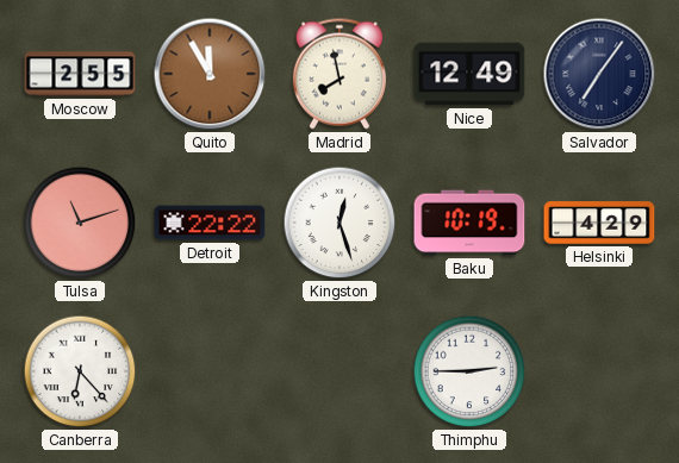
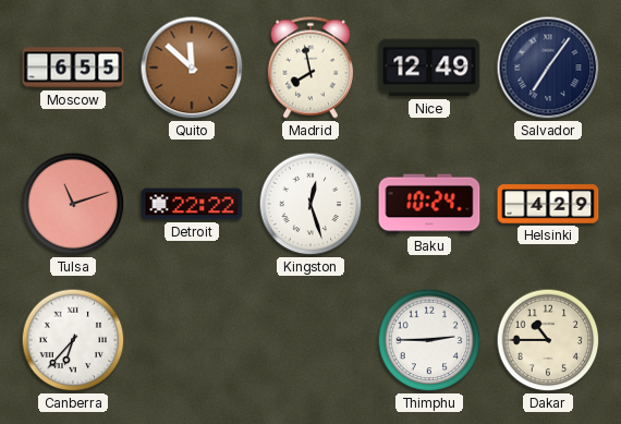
Moscow: 2:55 -> 6:55
Quito: 11:55 -> 11:52
Baku: 10:19 -> 10:24
Canberra: 6:23 -> 6:37
Dakar: none -> 10:45
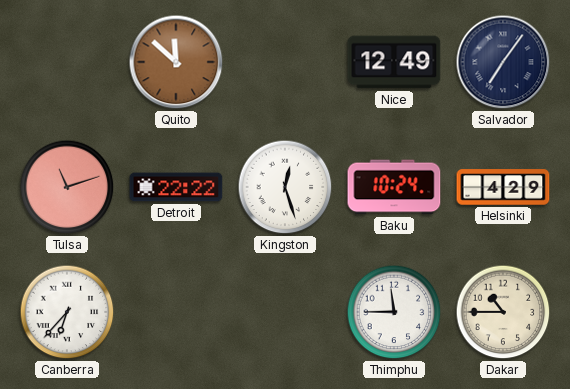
Moscow: 6:55 -> none
Madrid: 7:58 -> none
Thimphu: 2:45 -> 11:45
